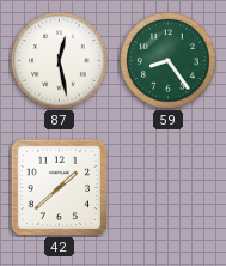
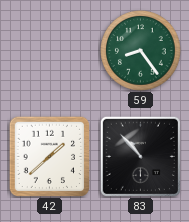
87: 12:28 -> none
83: none -> 10:53
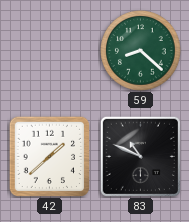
59: 8:24 -> 8:22
83: 10:53 -> 10:49
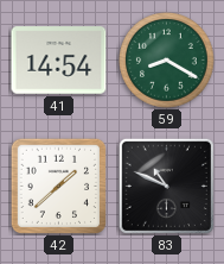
41: none -> 14:54
59: 8:22 -> 8:20
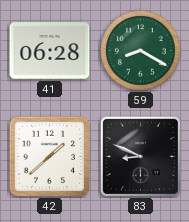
41: 14:54 -> 06:28
83: 10:49 -> 8:49
